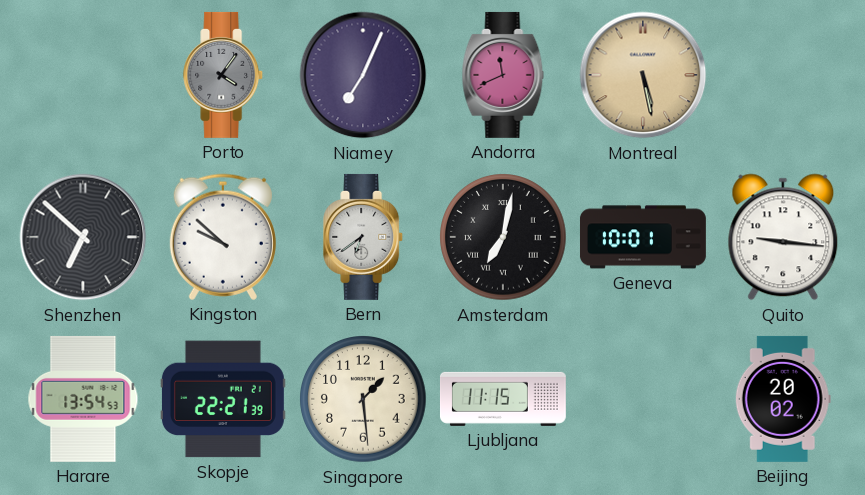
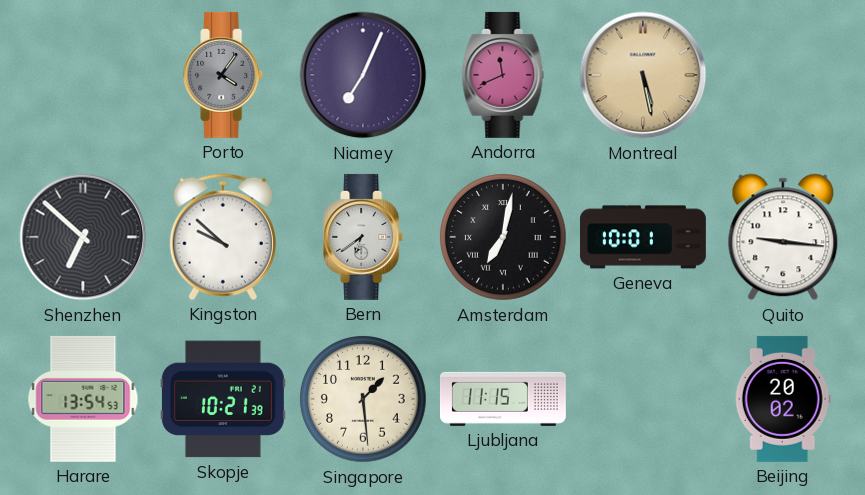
Skopje: 22:21 -> 10:21
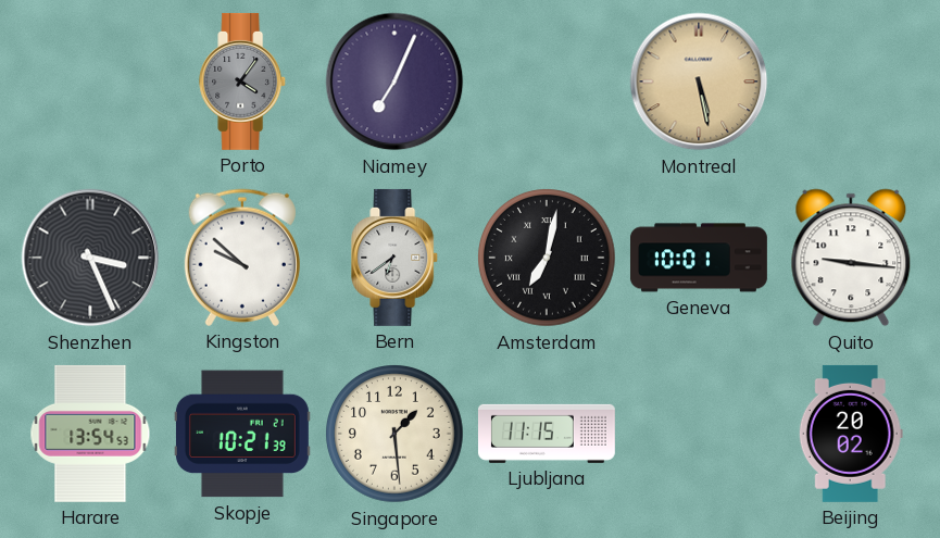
Andorra: 11:41 -> none
Shenzhen: 6:52 -> 3:26
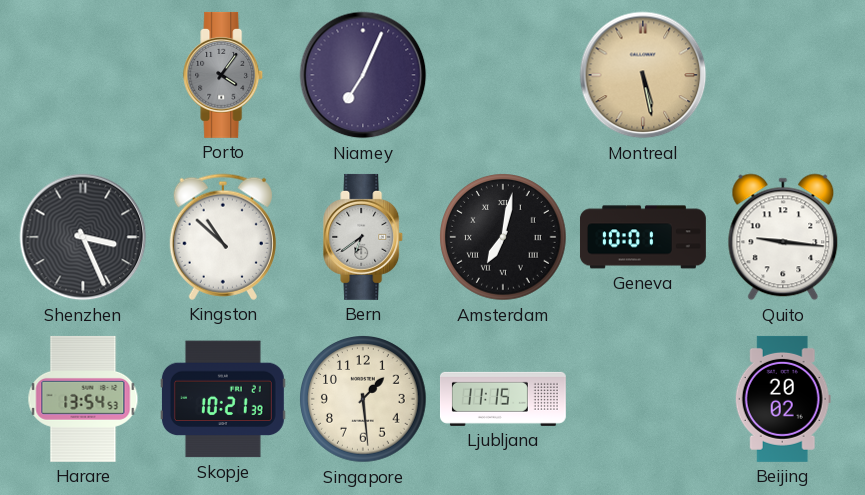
Kingston: 9:52 -> 10:52
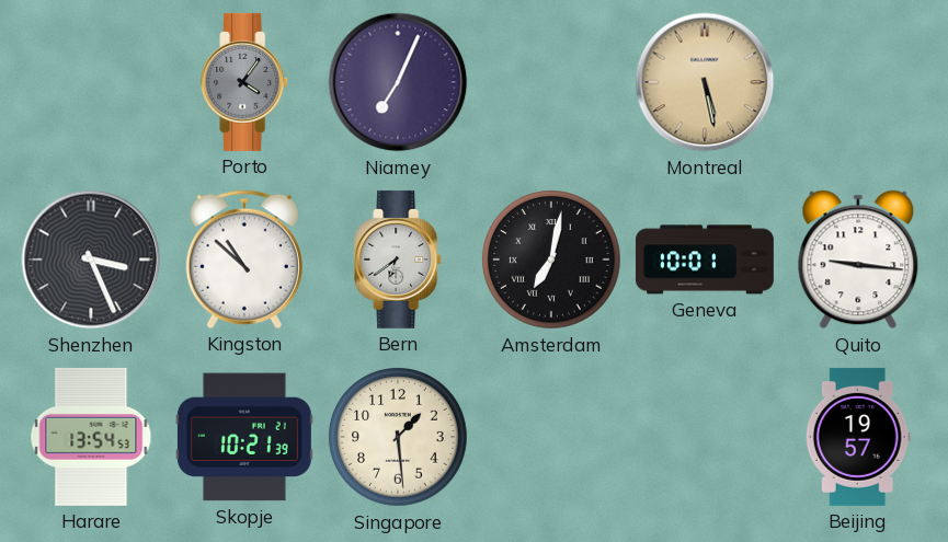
Ljubljana: 11:15 -> none
Beijing: 20:02 -> 19:57
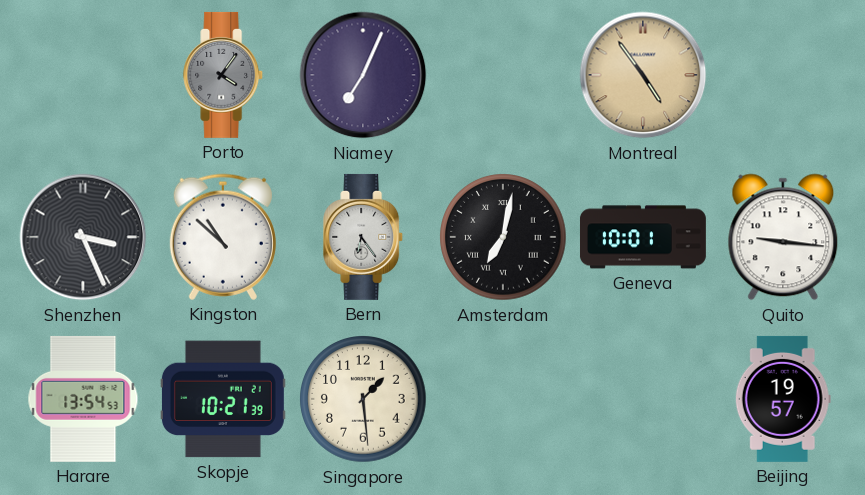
Montreal: 5:28 -> 4:54
Bern: 6:39 -> 6:24
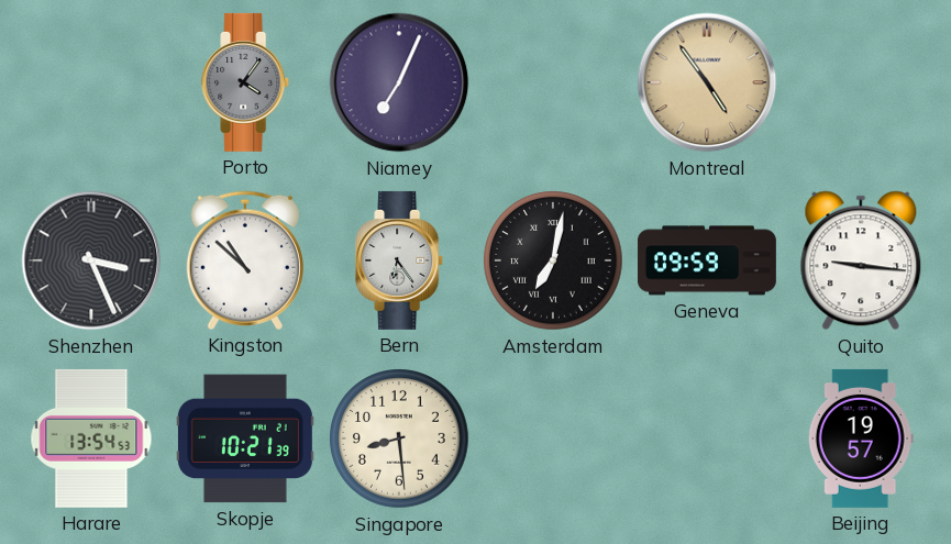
Geneva: 10:01 -> 09:59
Singapore: 1:29 -> 8:29
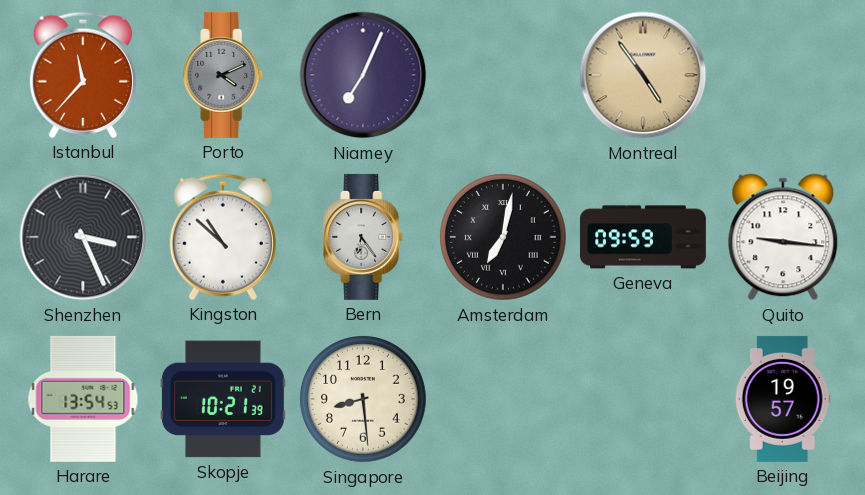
Istanbul: none -> 11:37
Porto: 4:06 -> 4:11
